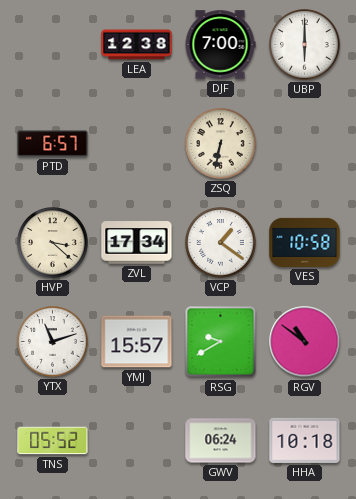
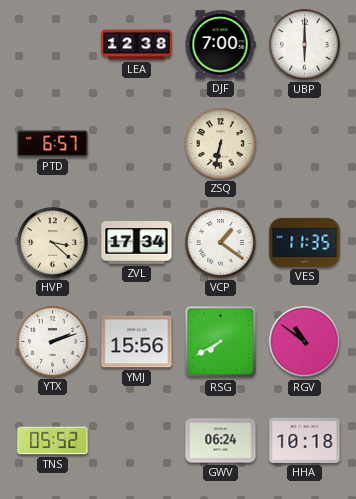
VES: 10:58 -> 11:35
YTX: 11:12 -> 2:12
YMJ: 15:57 -> 15:56
RSG: 9:40 -> 7:40
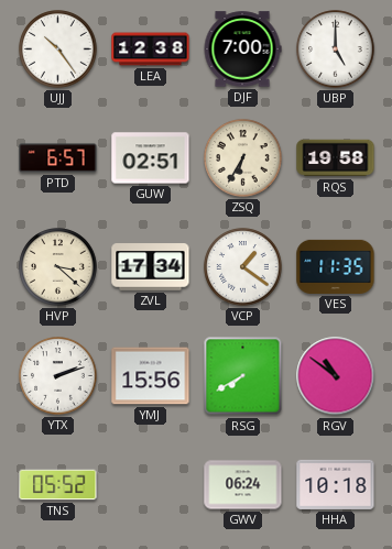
UJJ: none -> 10:24
UBP: 6:00 -> 5:00
GUW: none -> 02:51
ZSQ: 6:32 -> 6:35
RQS: none -> 19:58
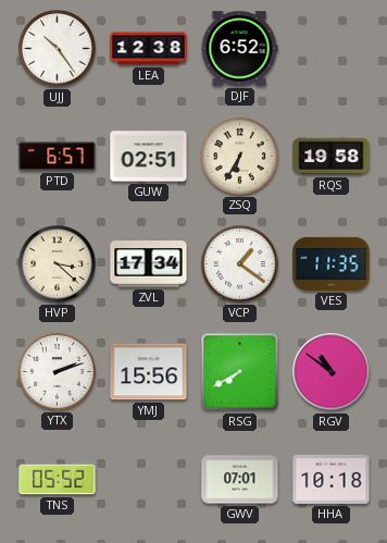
DJF: 7:00 -> 6:52
UBP: 5:00 -> none
GWV: 06:24 -> 07:01
